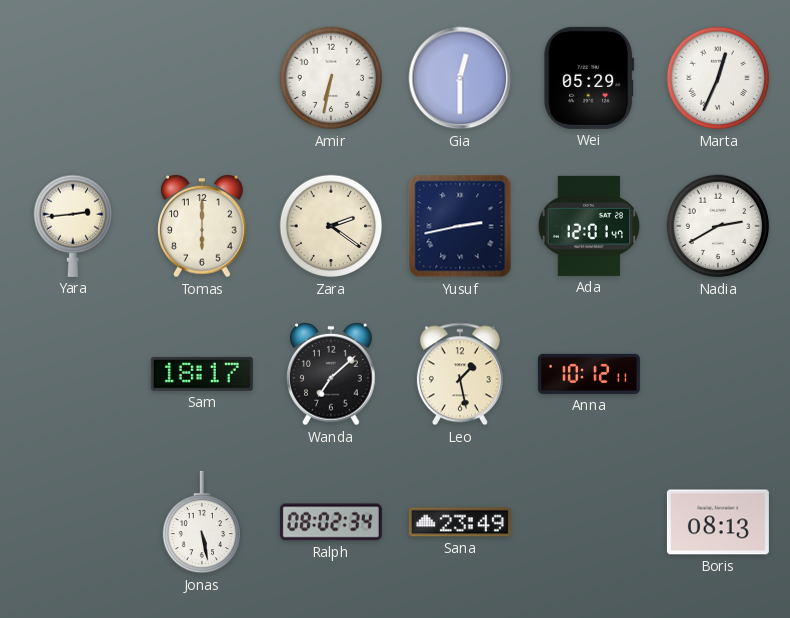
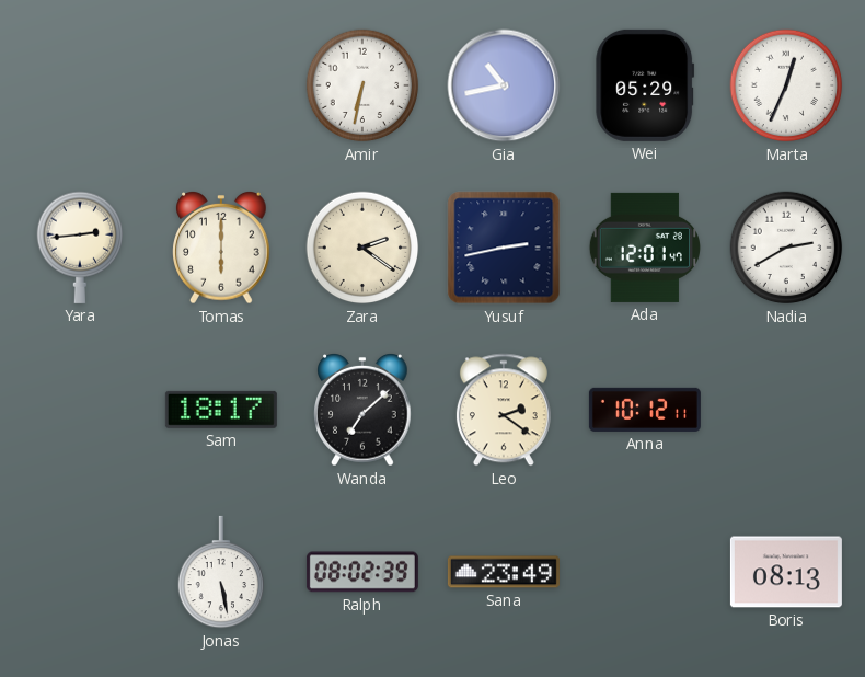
Gia: 12:30 -> 10:43
Leo: 1:28 -> 2:21
Ralph: 08:02:34 -> 08:02:39
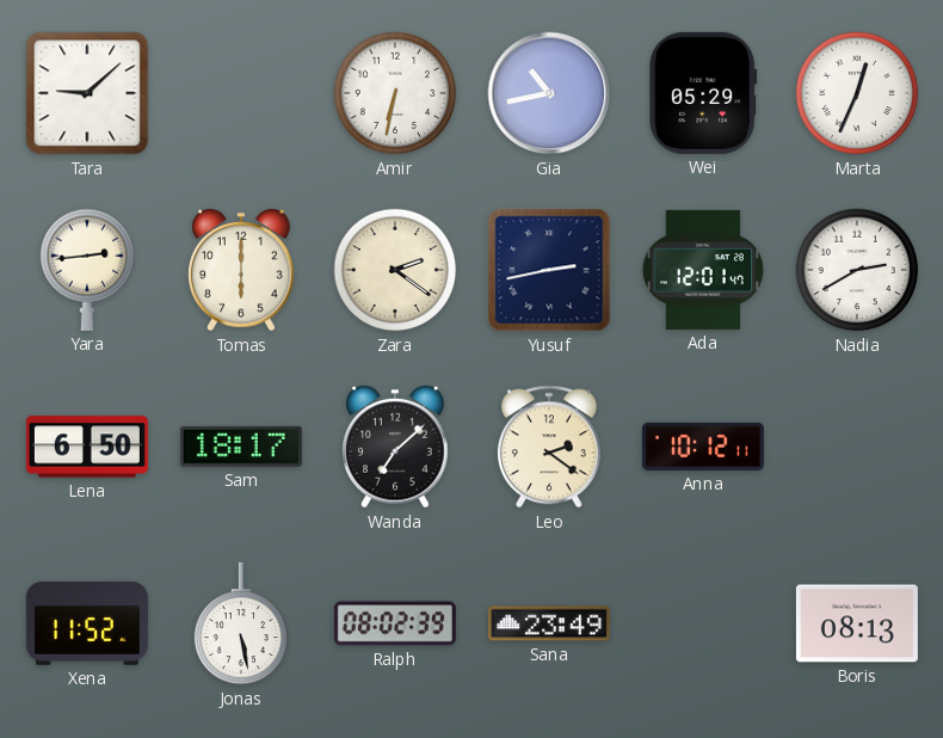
Tara: none -> 9:08
Lena: none -> 6:50
Xena: none -> 11:52
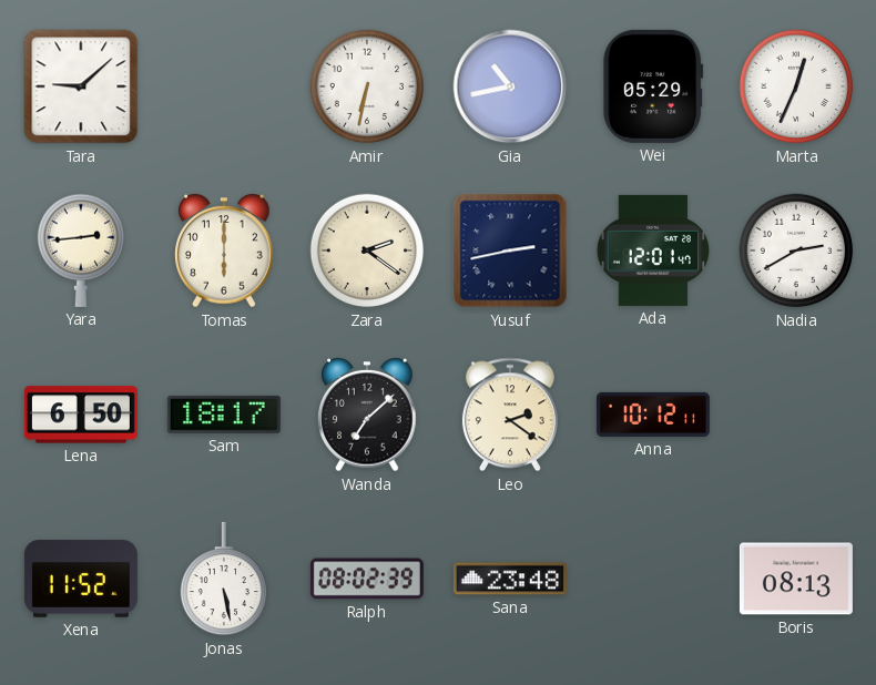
Sana: 23:49 -> 23:48
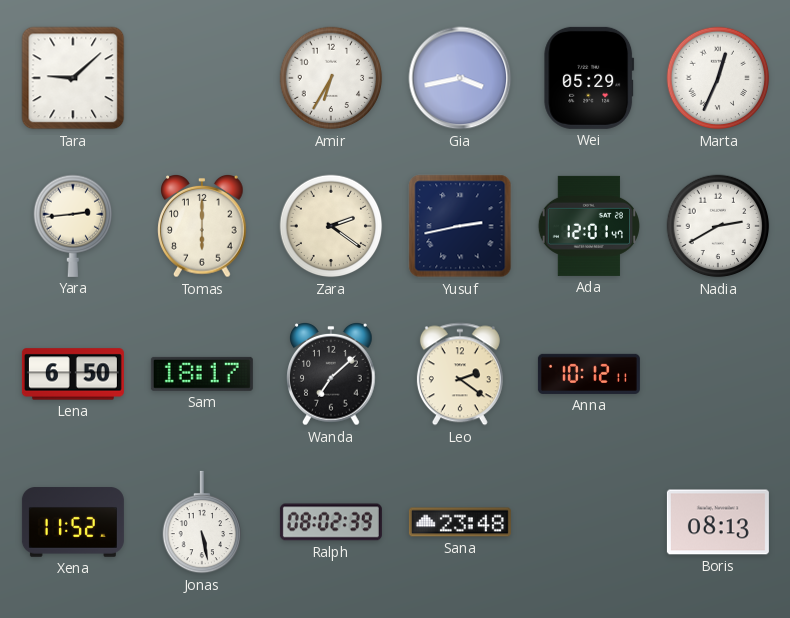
Amir: 6:32 -> 6:35
Gia: 10:43 -> 3:43
